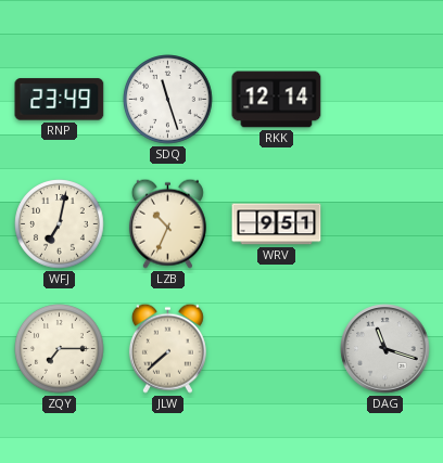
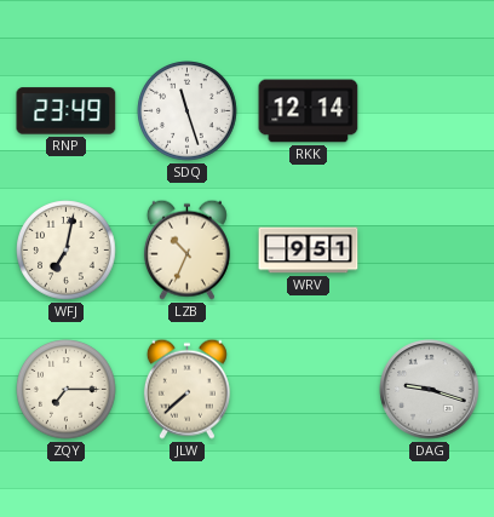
DAG: 11:18 -> 9:18
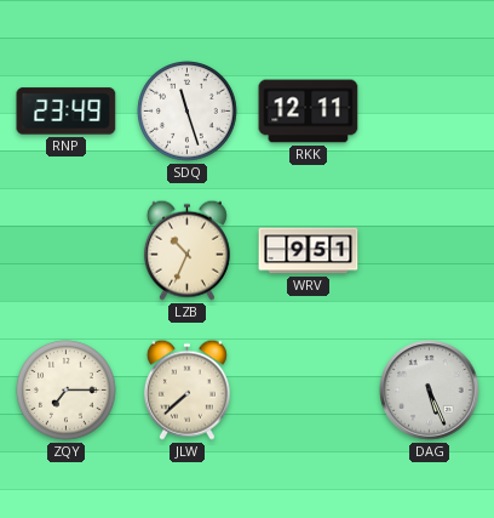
RKK: 12:14 -> 12:11
WFJ: 7:02 -> none
DAG: 9:18 -> 5:26
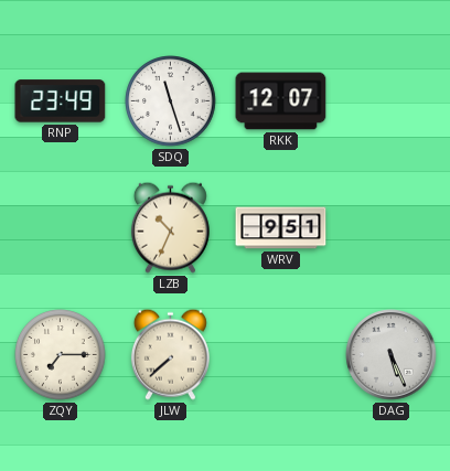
RKK: 12:11 -> 12:07
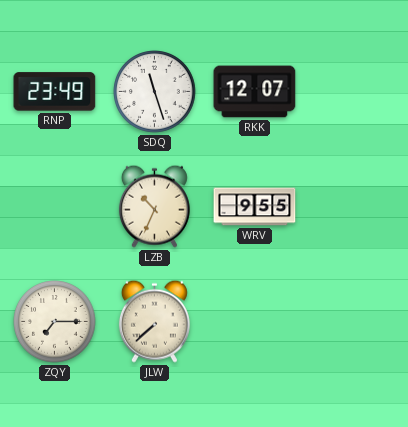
WRV: 9:51 -> 9:55
DAG: 5:26 -> none
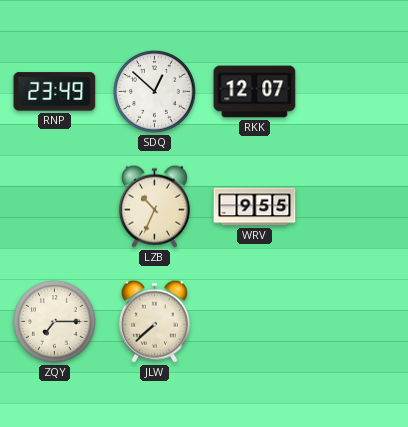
SDQ: 11:27 -> 12:52
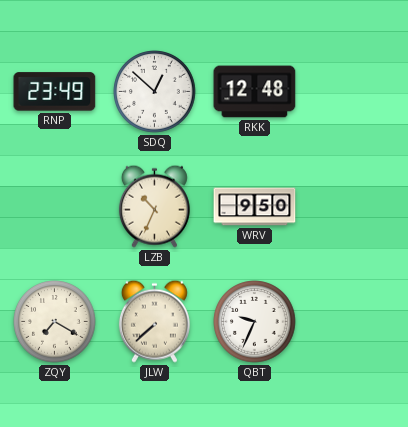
RKK: 12:07 -> 12:48
WRV: 9:55 -> 9:50
ZQY: 7:15 -> 7:20
QBT: none -> 9:34
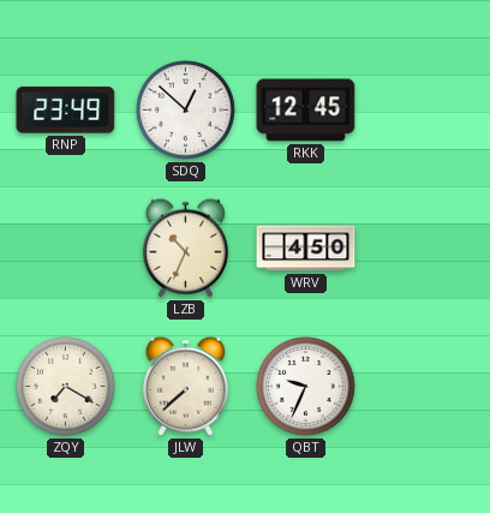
RKK: 12:48 -> 12:45
WRV: 9:50 -> 4:50
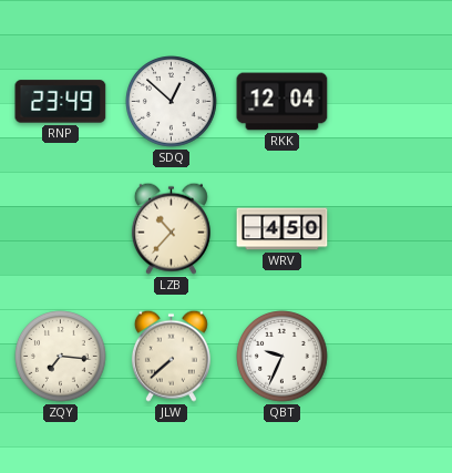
RKK: 12:45 -> 12:04
LZB: 10:34 -> 10:37
ZQY: 7:20 -> 7:16
